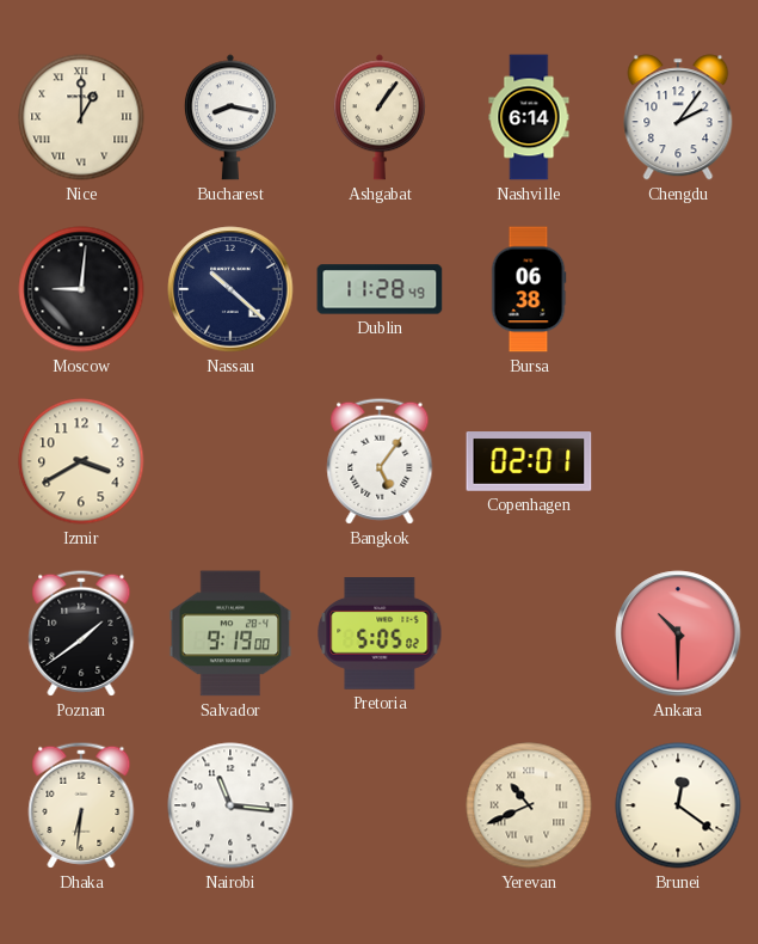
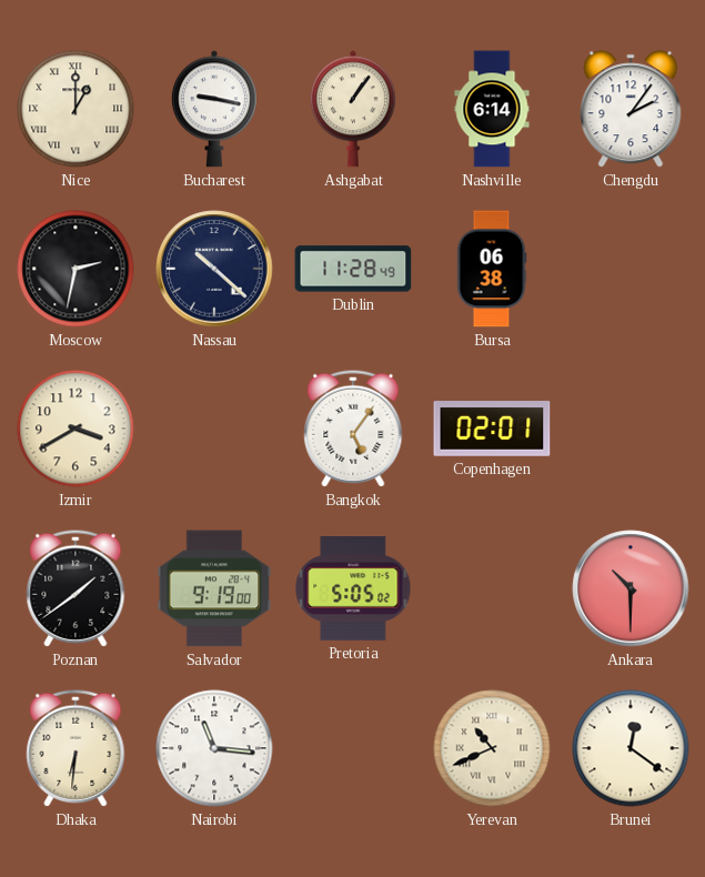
Bucharest: 8:17 -> 9:17
Moscow: 9:01 -> 2:32
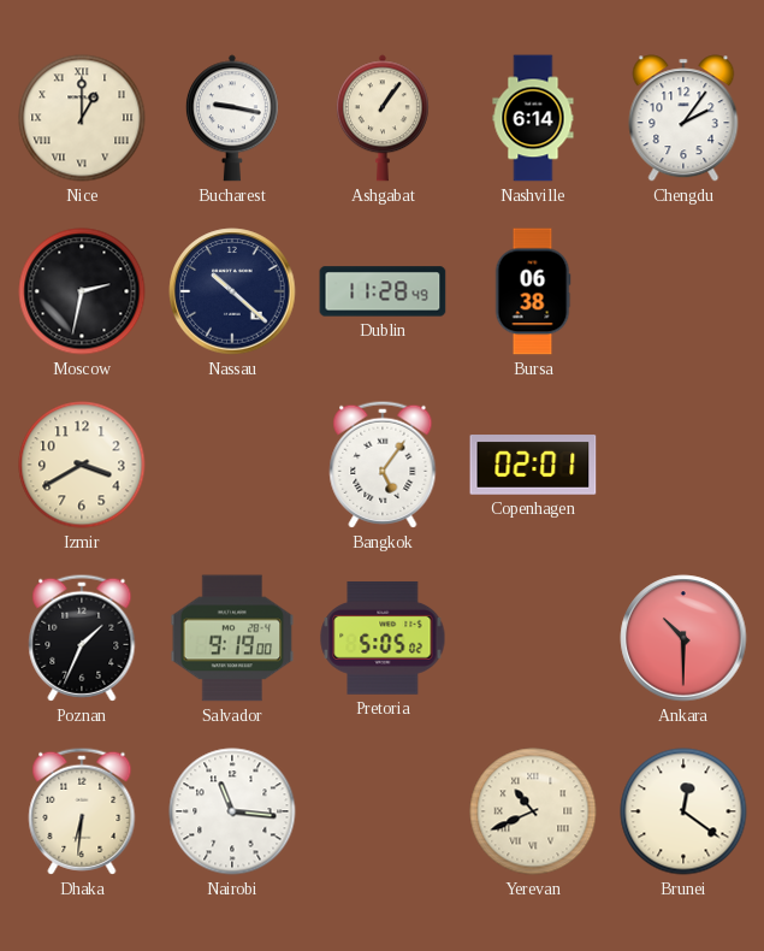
Poznan: 1:39 -> 1:34
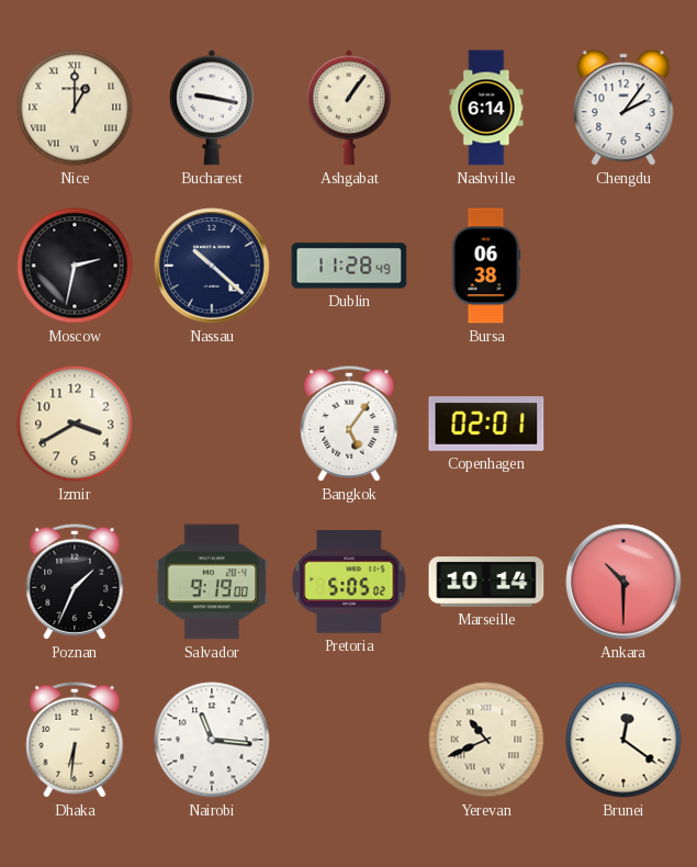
Marseille: none -> 10:14
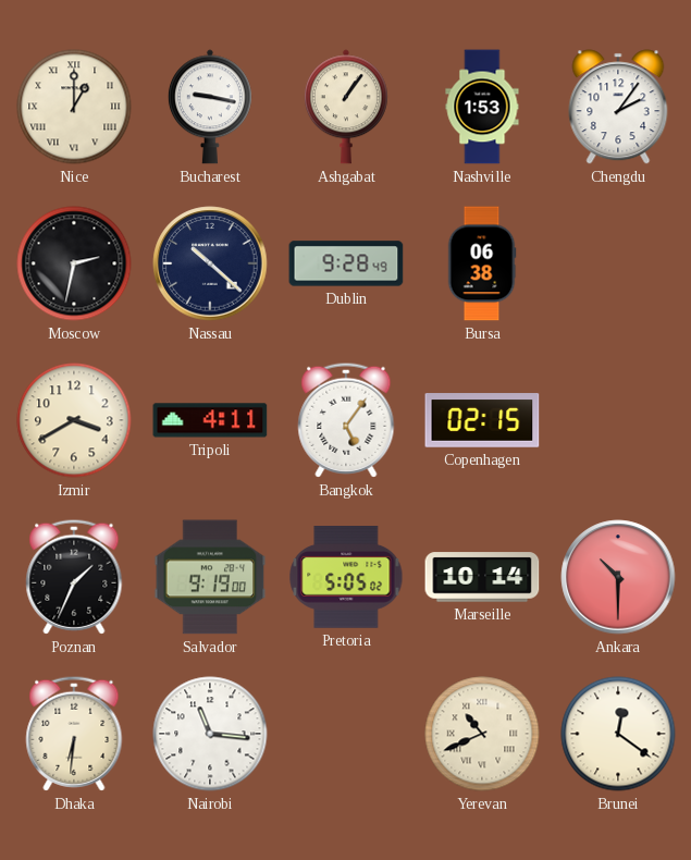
Nashville: 6:14 -> 1:53
Dublin: 11:28 -> 9:28
Tripoli: none -> 4:11
Copenhagen: 02:01 -> 02:15
